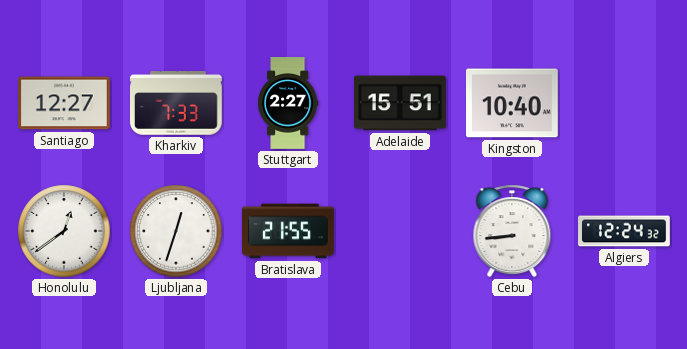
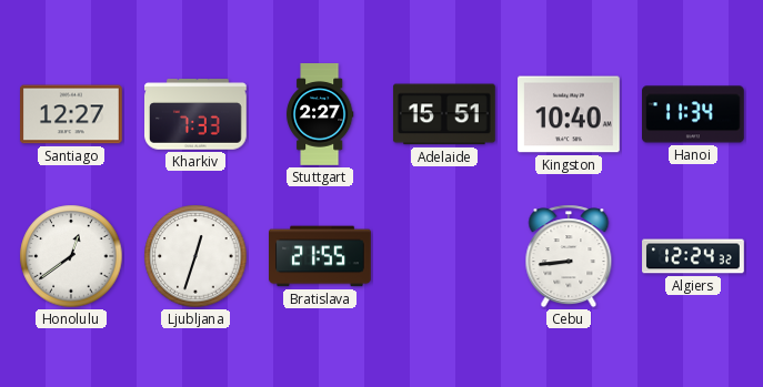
Hanoi: none -> 11:34
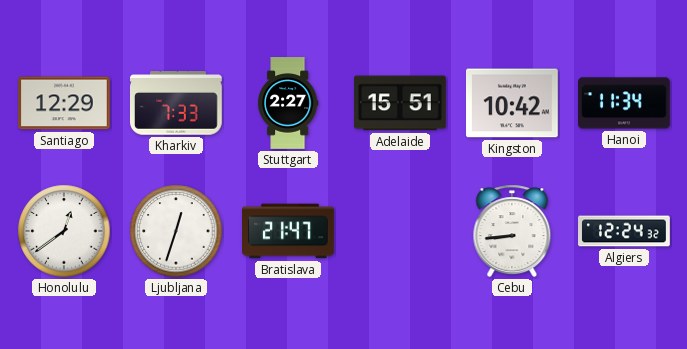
Santiago: 12:27 -> 12:29
Kingston: 10:40 -> 10:42
Bratislava: 21:55 -> 21:47
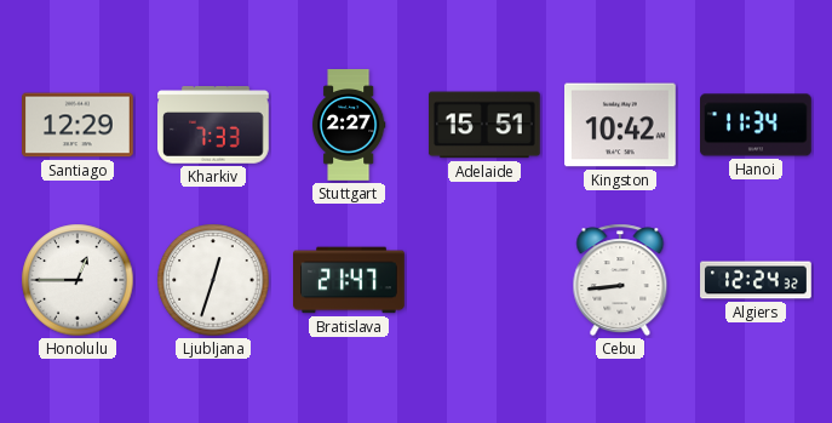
Honolulu: 12:39 -> 12:45
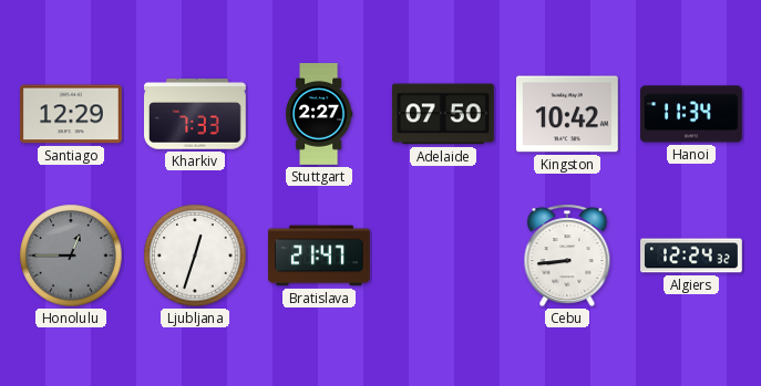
Adelaide: 15:51 -> 07:50
Honolulu dial: white -> grey
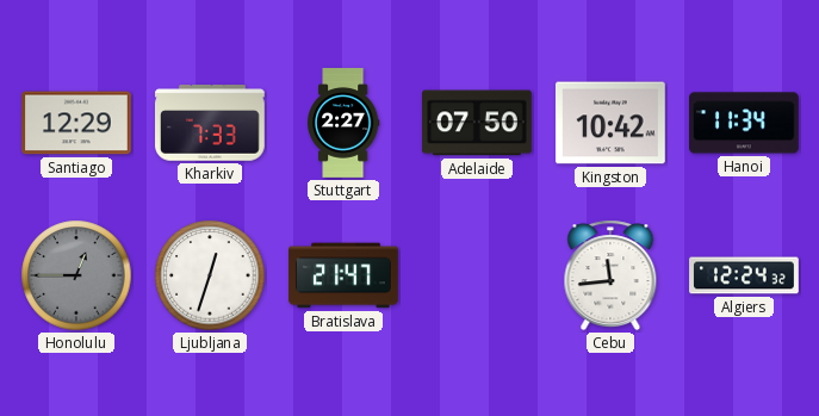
Cebu: 8:44 -> 11:44
